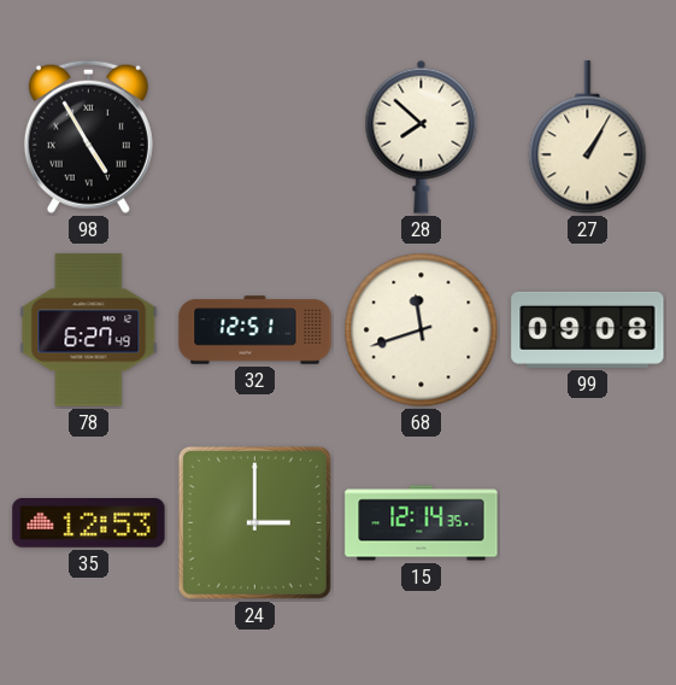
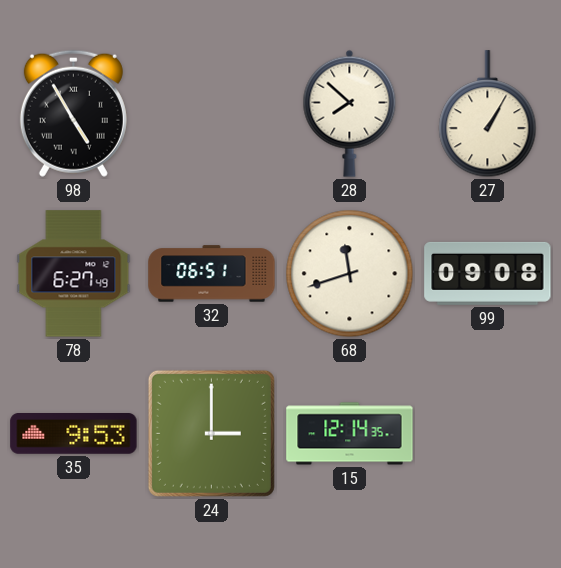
32: 12:51 -> 06:51
35: 12:53 -> 9:53
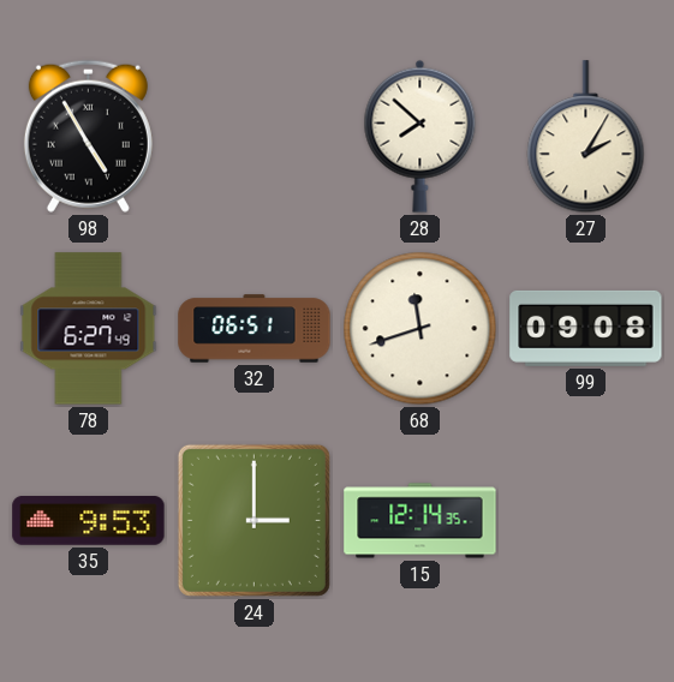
27: 1:05 -> 2:05
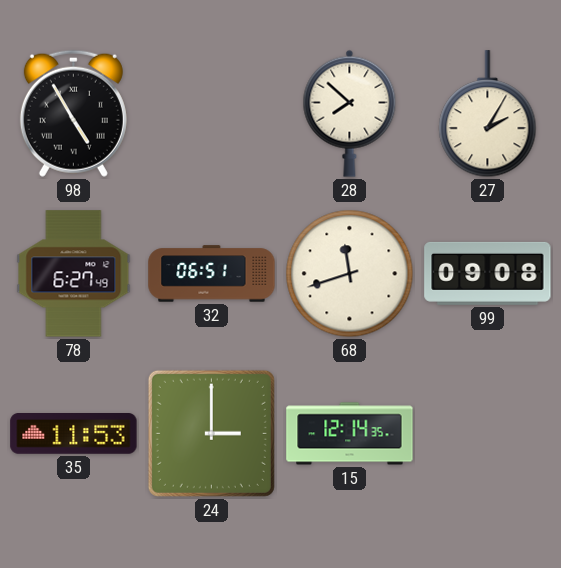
35: 9:53 -> 11:53
